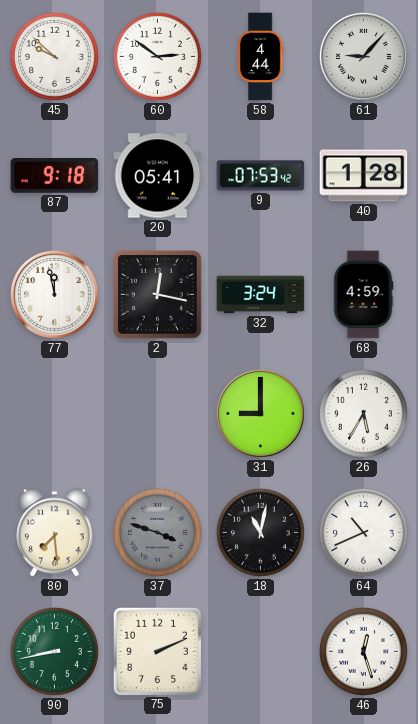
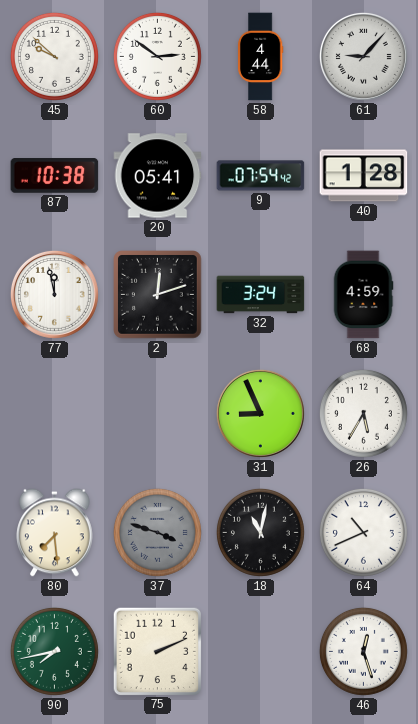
87: 9:18 -> 10:38
9: 07:53 -> 07:54
2: 12:17 -> 12:12
31: 9:00 -> 8:56
90: 8:43 -> 7:43
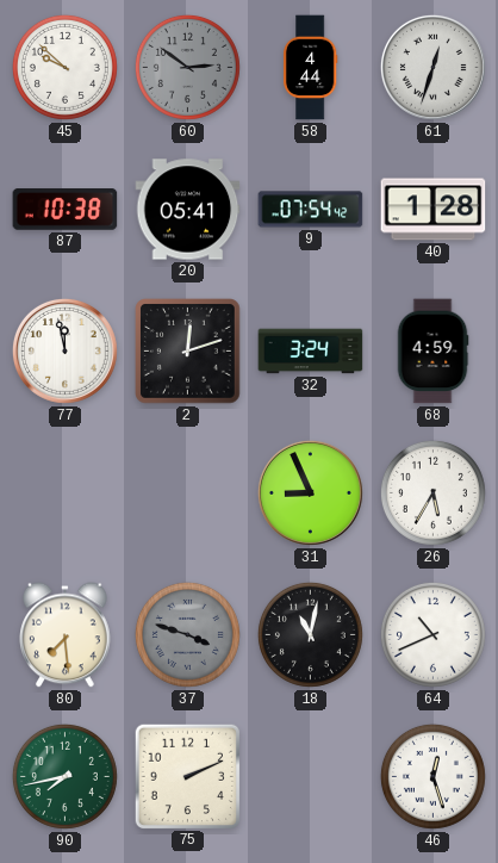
60 dial: white -> grey
61: 9:07 -> 12:33
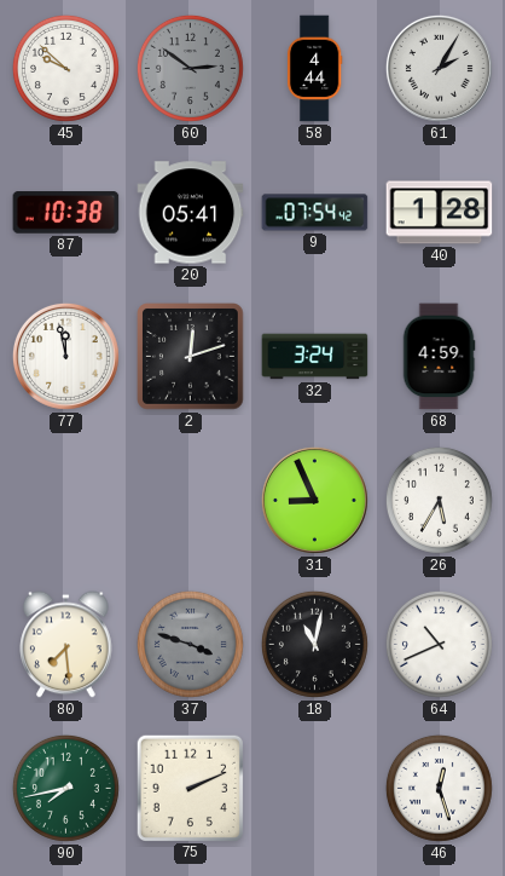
61: 12:33 -> 2:05
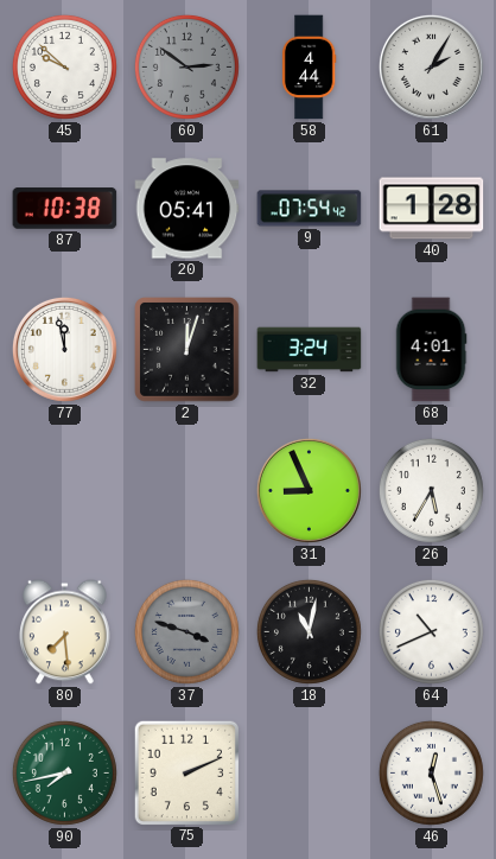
2: 12:12 -> 12:03
68: 4:59 -> 4:01
